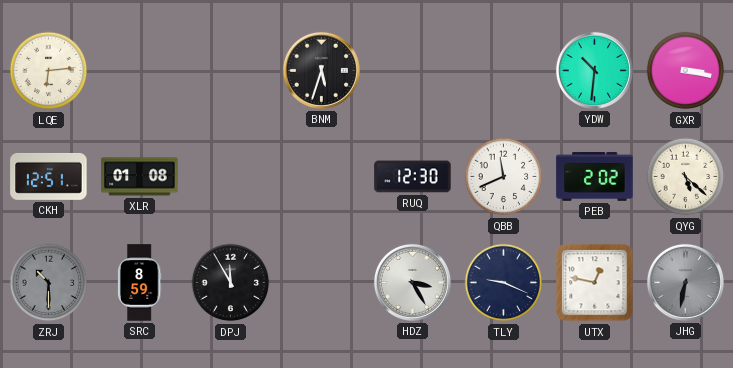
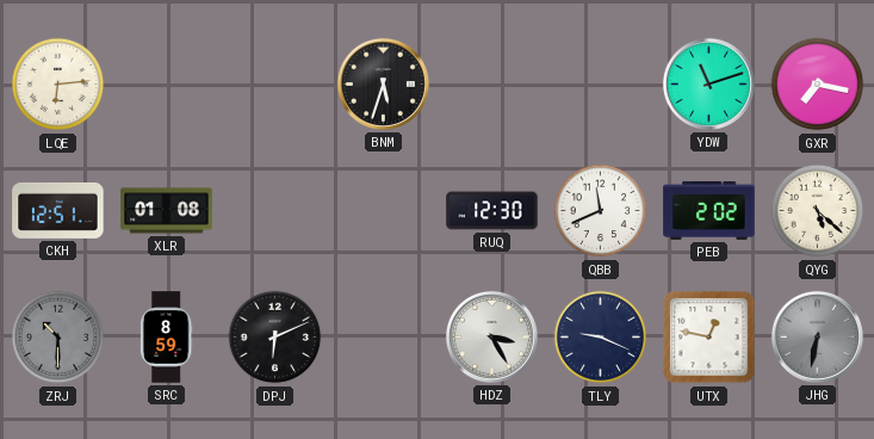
YDW: 10:31 -> 11:12
GXR: 3:17 -> 7:17
DPJ: 11:55 -> 6:11
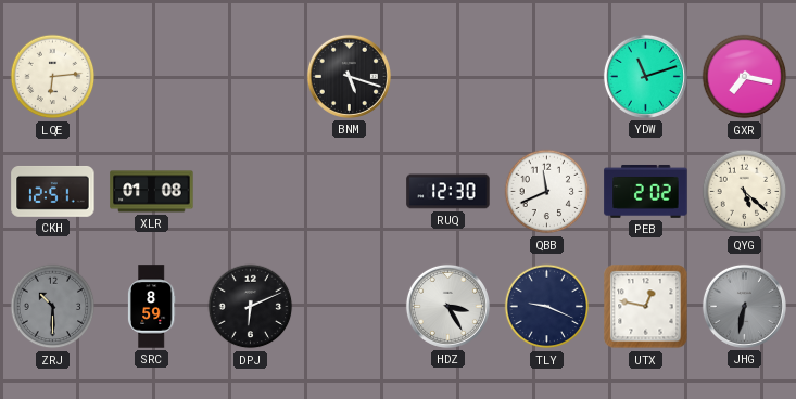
BNM: 5:33 -> 5:18
